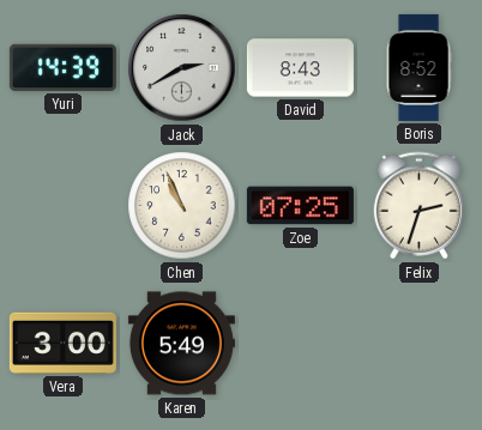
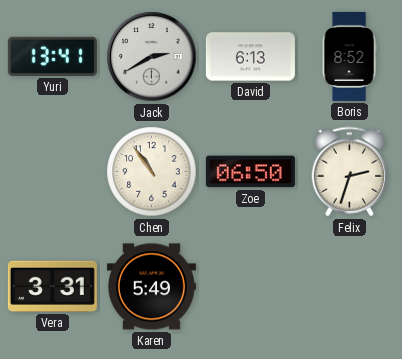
Yuri: 14:39 -> 13:41
David: 8:43 -> 6:13
Chen: 10:56 -> 10:54
Zoe: 07:25 -> 06:50
Vera: 3:00 -> 3:31
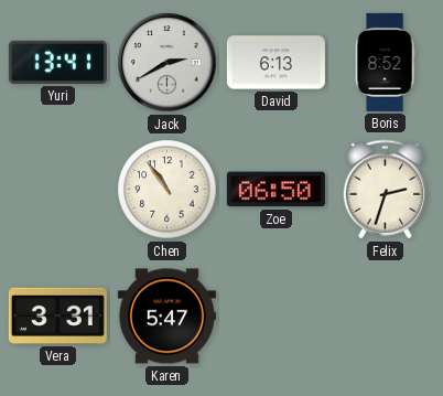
Karen: 5:49 -> 5:47
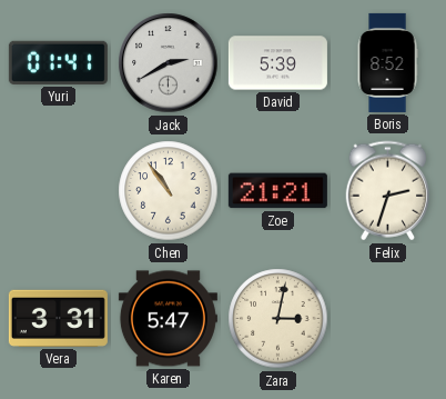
Yuri: 13:41 -> 01:41
David: 6:13 -> 5:39
Zoe: 06:50 -> 21:21
Zara: none -> 3:02
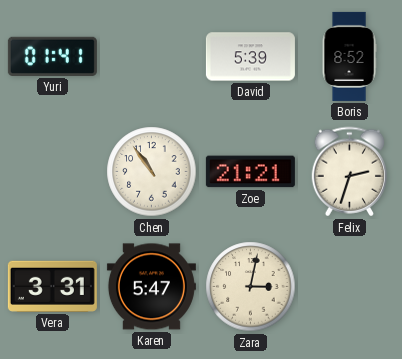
Jack: 2:40 -> none
